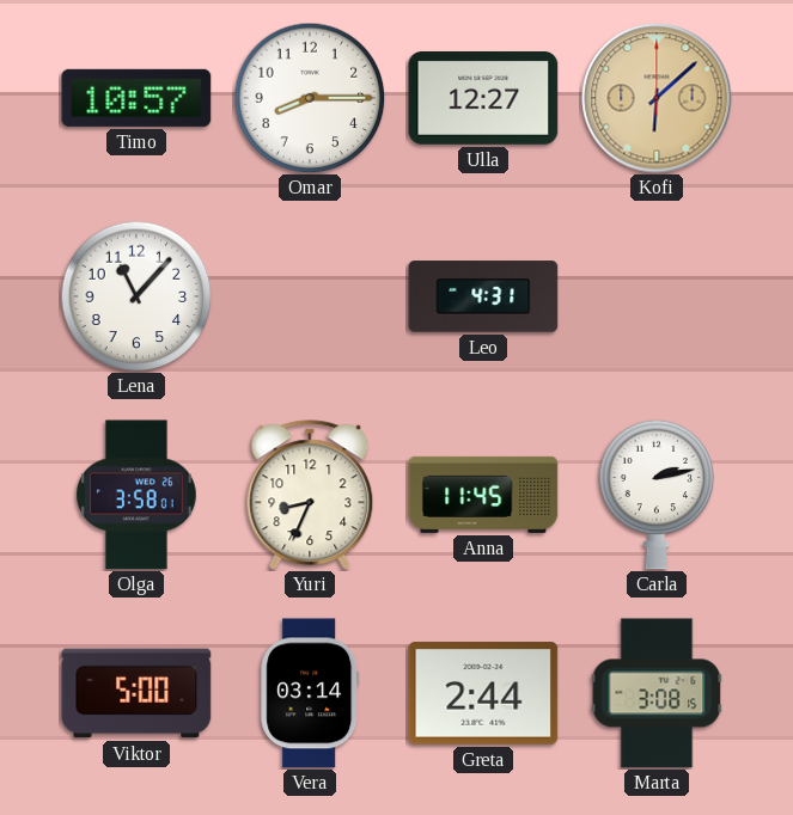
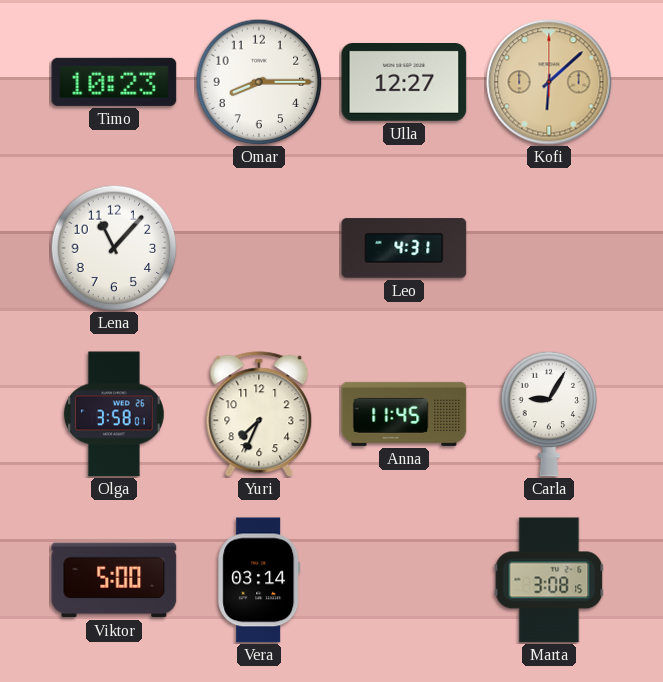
Timo: 10:57 -> 10:23
Yuri: 8:34 -> 7:34
Carla: 2:13 -> 9:05
Greta: 2:44 -> none
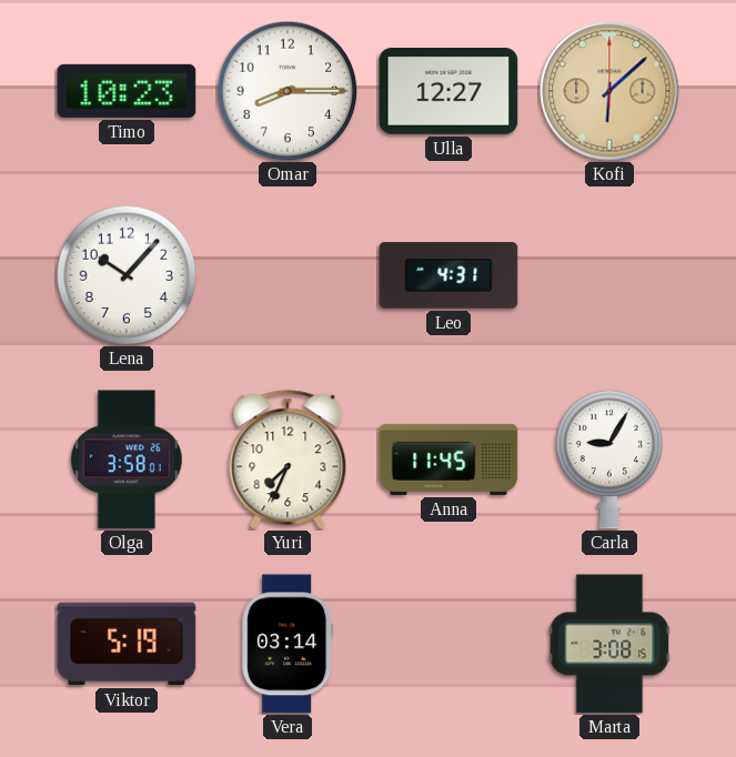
Lena: 11:07 -> 10:07
Viktor: 5:00 -> 5:19
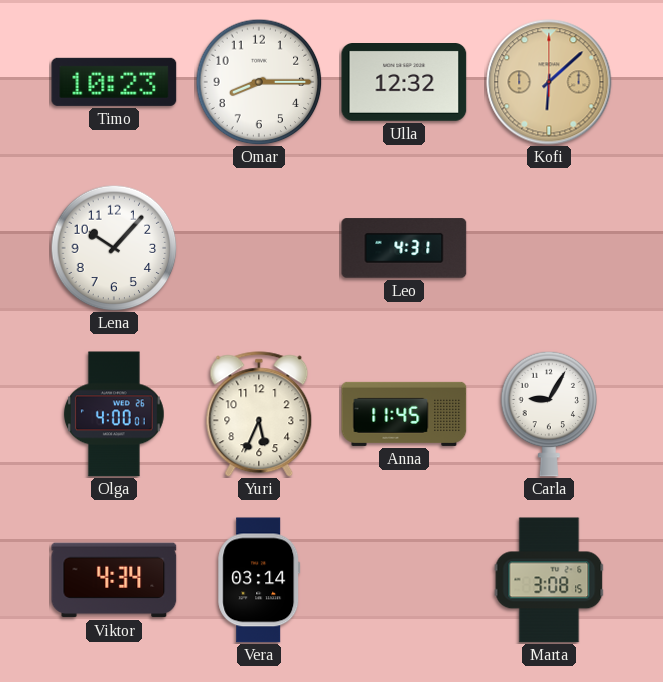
Ulla: 12:27 -> 12:32
Olga: 3:58 -> 4:00
Yuri: 7:34 -> 5:34
Viktor: 5:19 -> 4:34
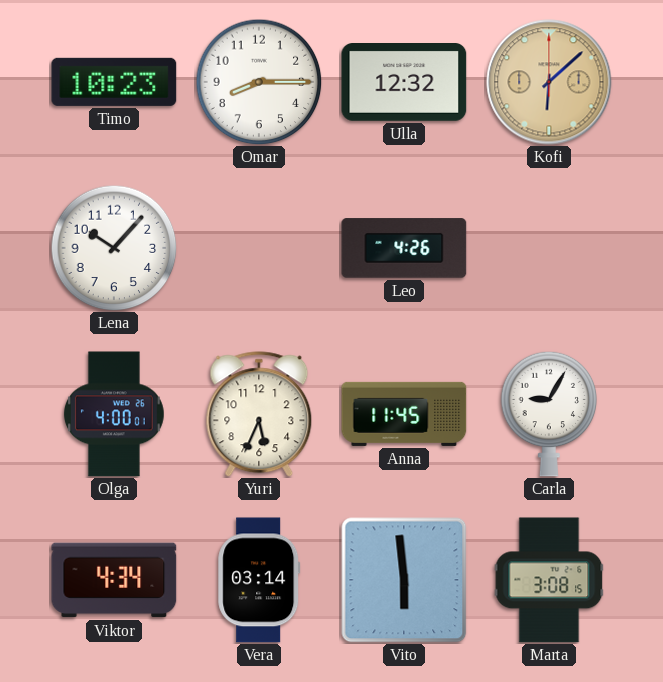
Leo: 4:31 -> 4:26
Vito: none -> 5:59
